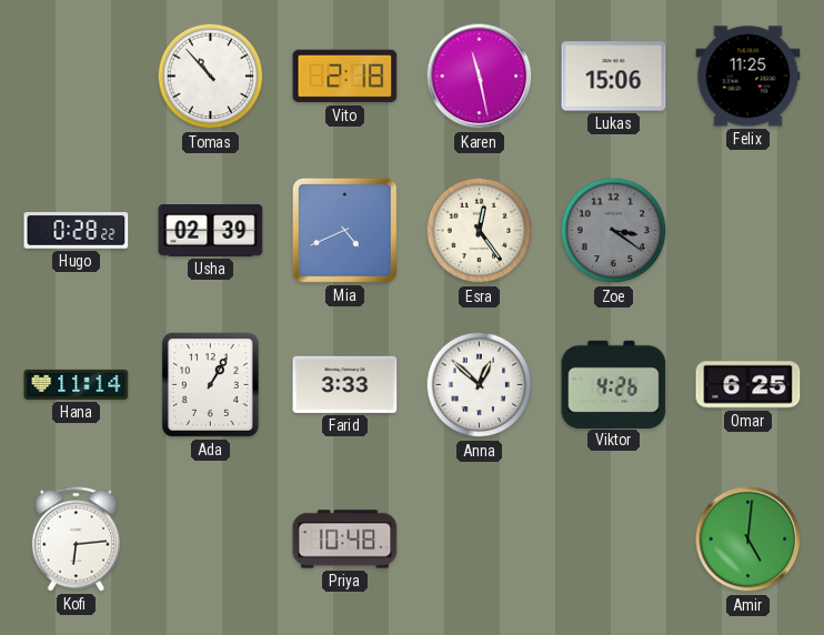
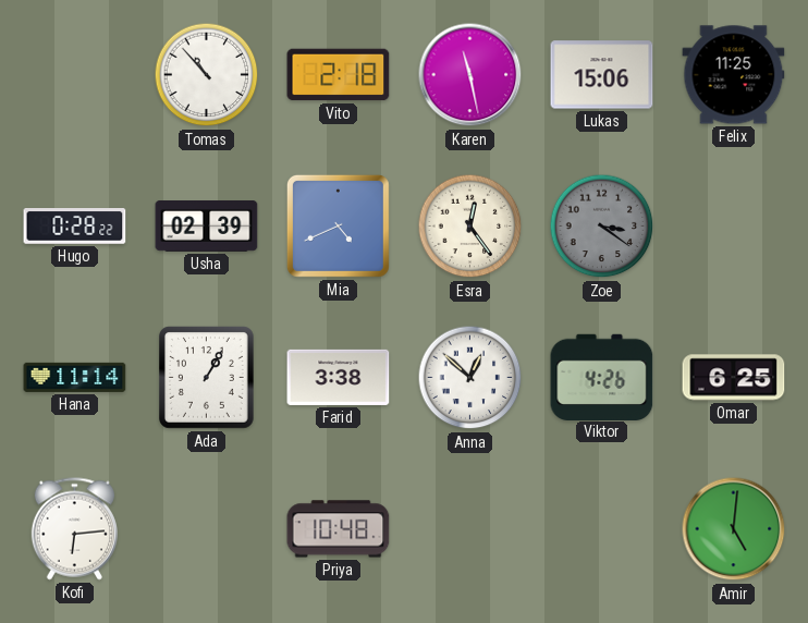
Farid: 3:33 -> 3:38
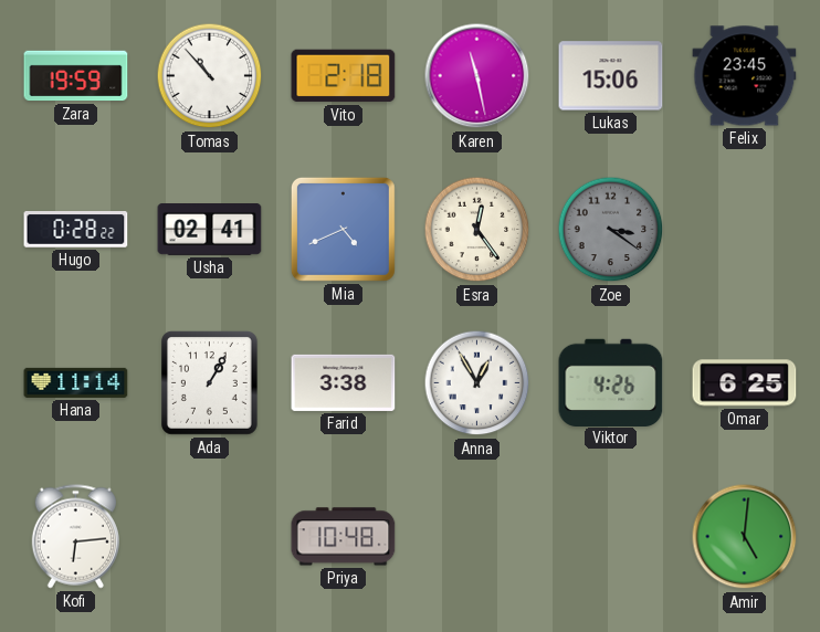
Zara: none -> 19:59
Felix: 11:25 -> 23:45
Usha: 02:39 -> 02:41
Anna: 12:52 -> 12:55
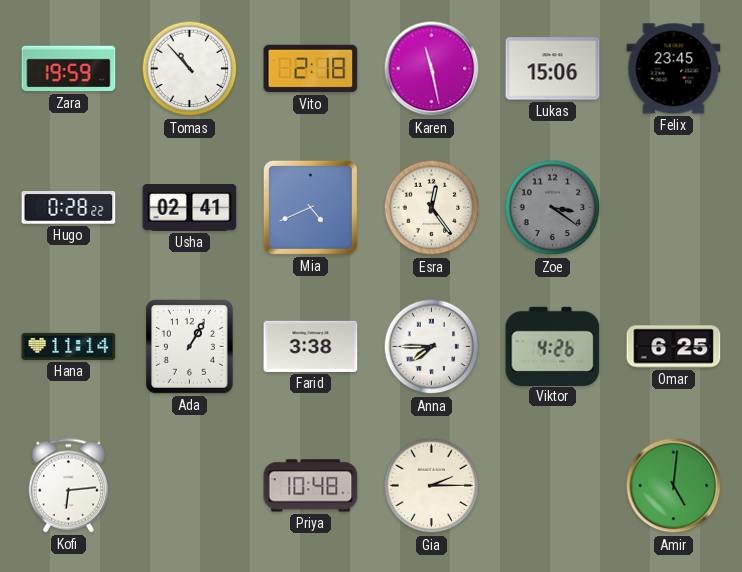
Anna: 12:55 -> 7:45
Gia: none -> 2:15
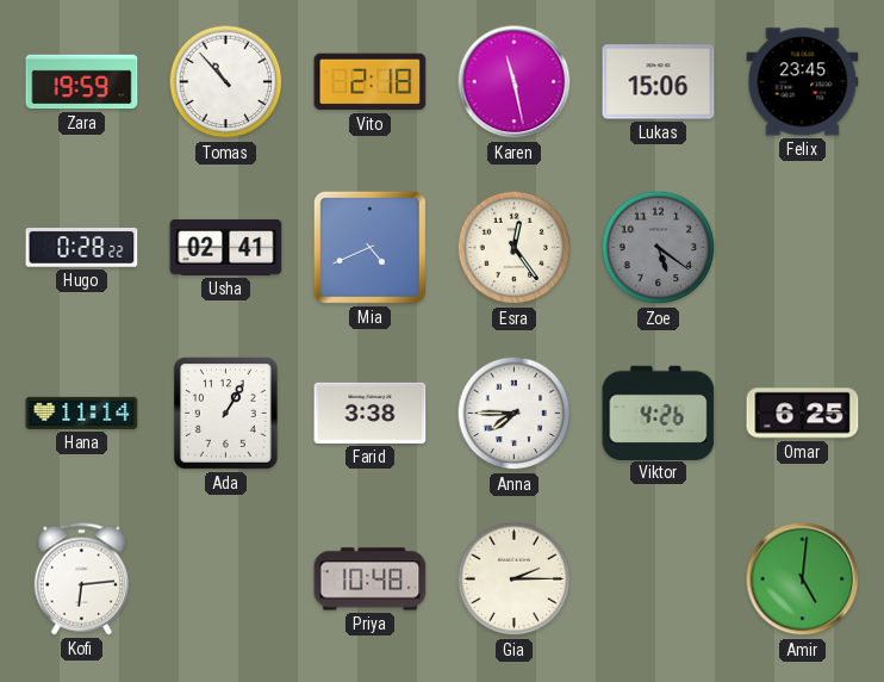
Zoe: 3:21 -> 5:21
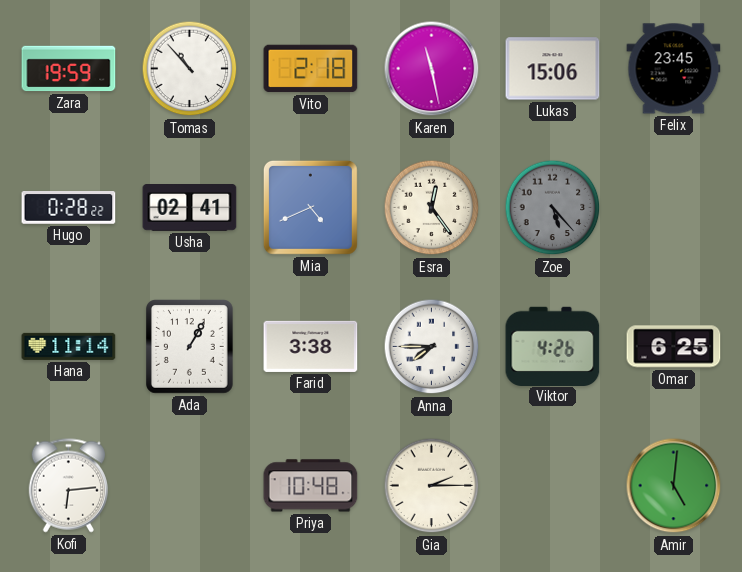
Zoe: 5:21 -> 5:23
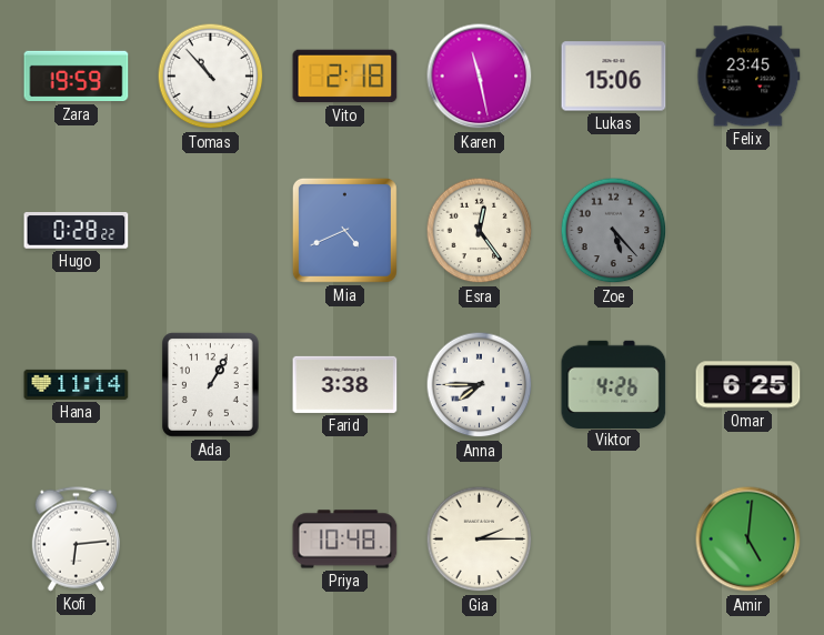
Usha: 02:41 -> none
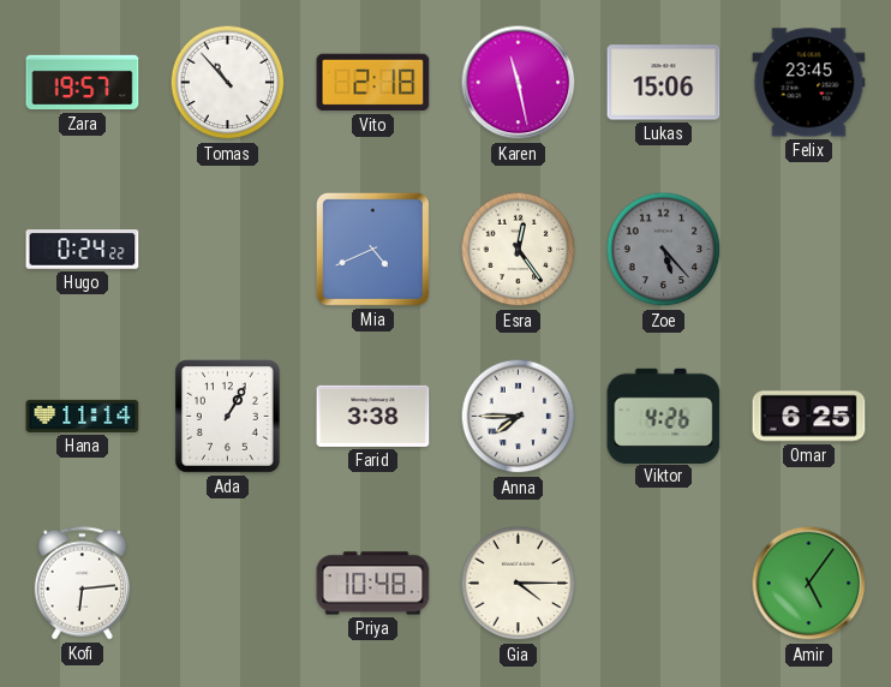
Zara: 19:59 -> 19:57
Hugo: 0:28 -> 0:24
Gia: 2:15 -> 4:15
Amir: 5:01 -> 5:06
